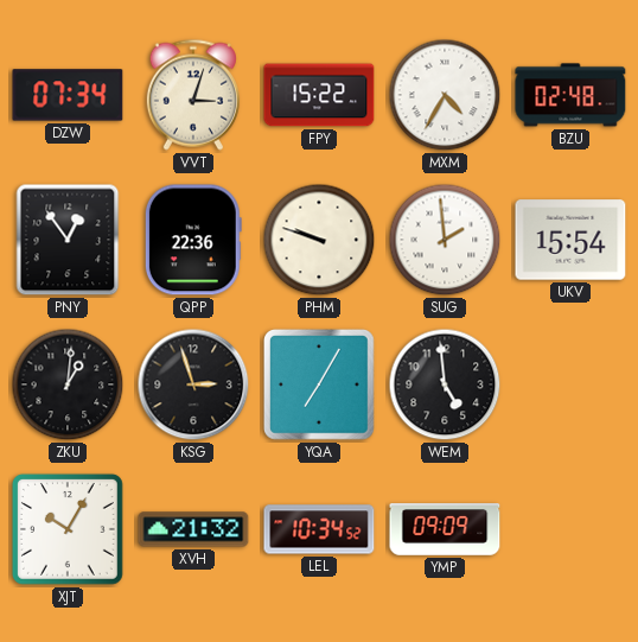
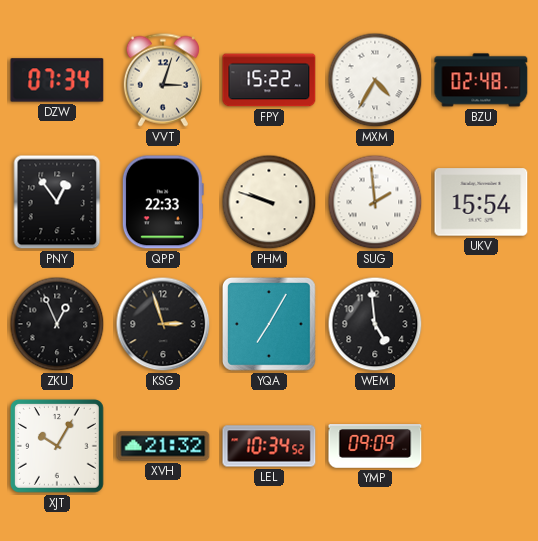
QPP: 22:36 -> 22:33
ZKU: 1:01 -> 12:56
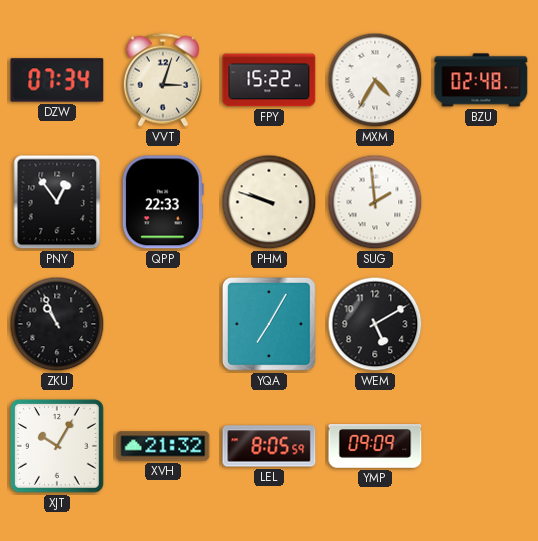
UKV: 15:54 -> none
ZKU: 12:56 -> 10:56
KSG: 2:57 -> none
WEM: 4:59 -> 5:10
LEL: 10:34 -> 8:05
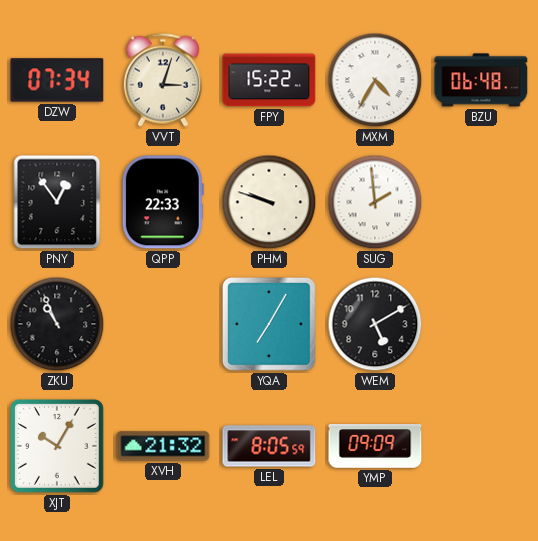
BZU: 02:48 -> 06:48
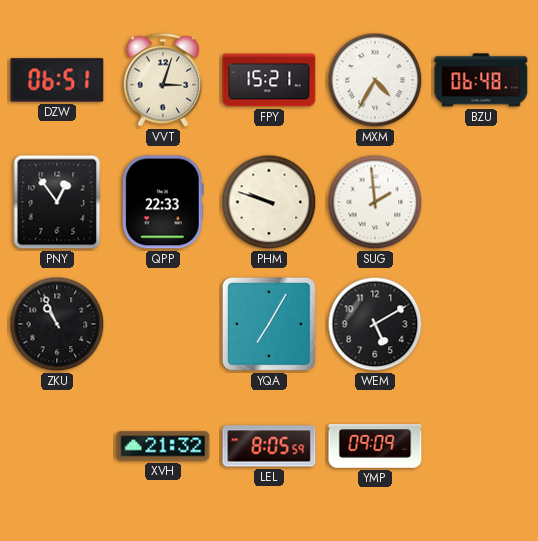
DZW: 07:34 -> 06:51
FPY: 15:22 -> 15:21
XJT: 10:05 -> none
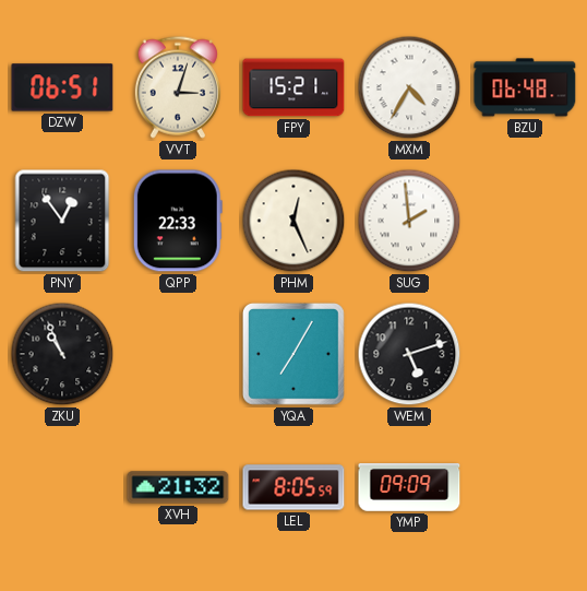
PHM: 9:48 -> 12:26
WEM: 5:10 -> 5:12
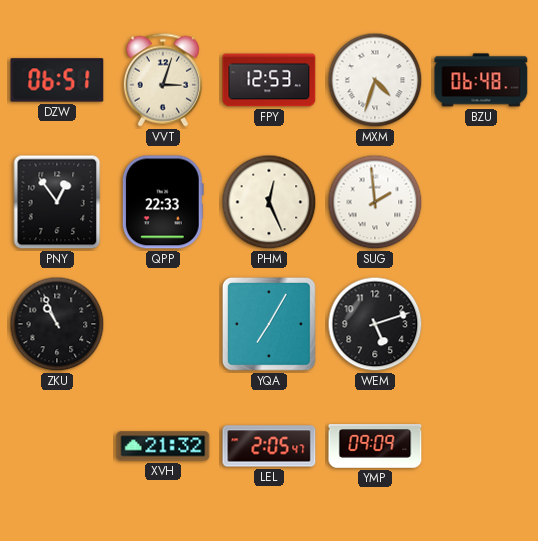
FPY: 15:21 -> 12:53
MXM: 4:35 -> 4:33
LEL: 8:05 -> 2:05
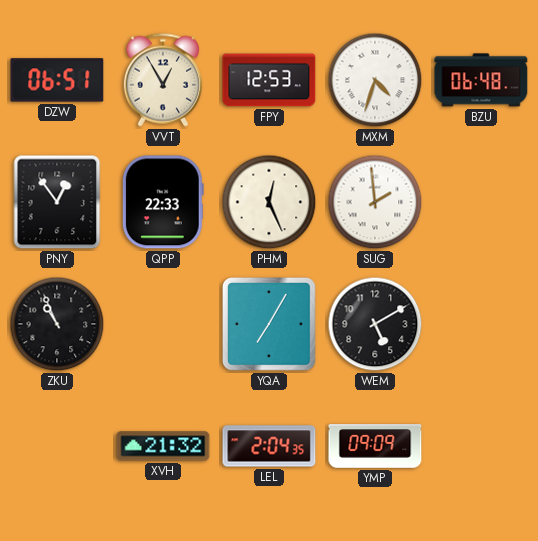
VVT: 3:03 -> 12:55
WEM: 5:12 -> 5:10
LEL: 2:05 -> 2:04
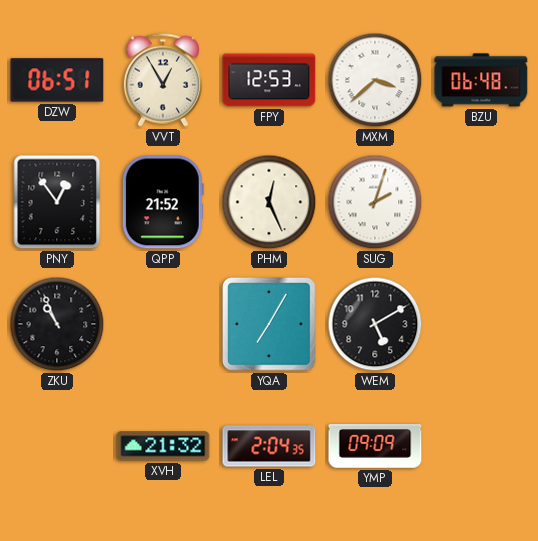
MXM: 4:33 -> 3:38
QPP: 22:33 -> 21:52
SUG: 1:59 -> 2:03
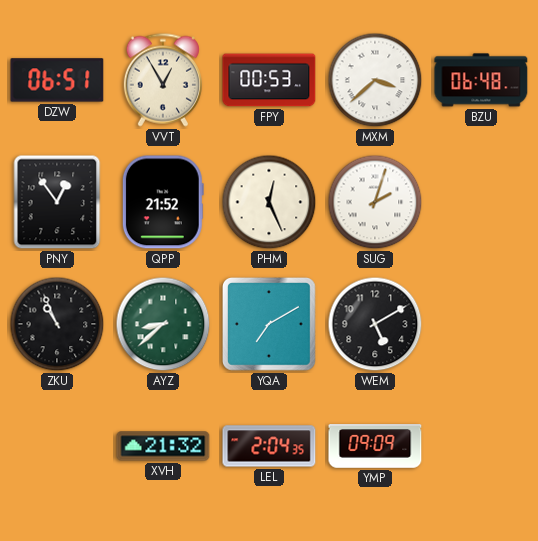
FPY: 12:53 -> 00:53
AYZ: none -> 8:38
YQA: 7:05 -> 7:10
